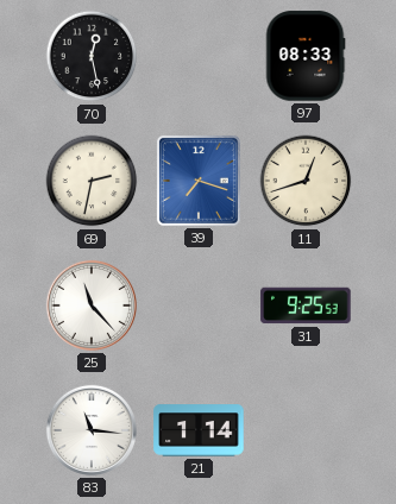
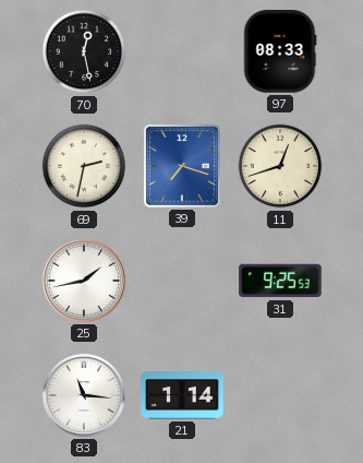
25: 11:23 -> 1:43
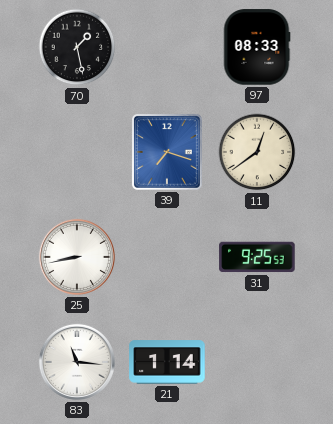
70: 12:28 -> 1:28
69: 2:32 -> none
11: 12:42 -> 12:39
25: 1:43 -> 8:43
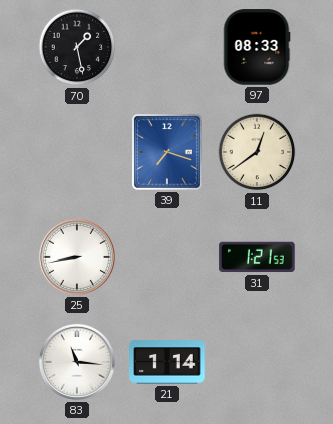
31: 9:25 -> 1:21
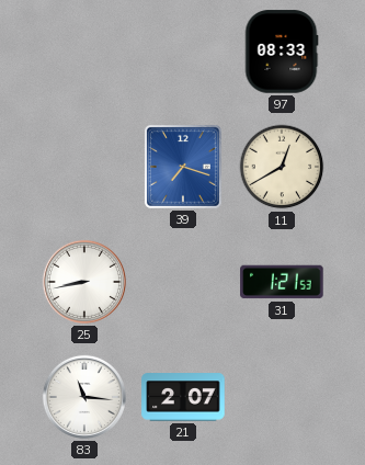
70: 1:28 -> none
11: 12:39 -> 12:40
21: 1:14 -> 2:07
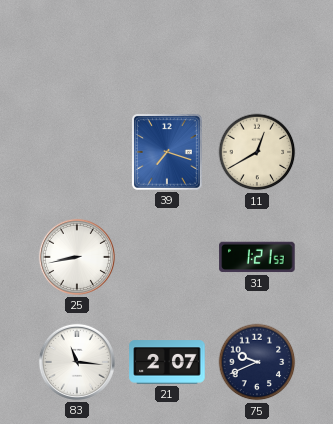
97: 08:33 -> none
75: none -> 9:41
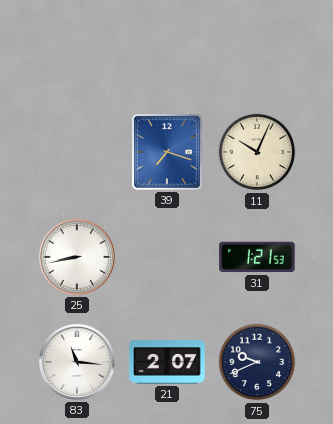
11: 12:40 -> 10:04
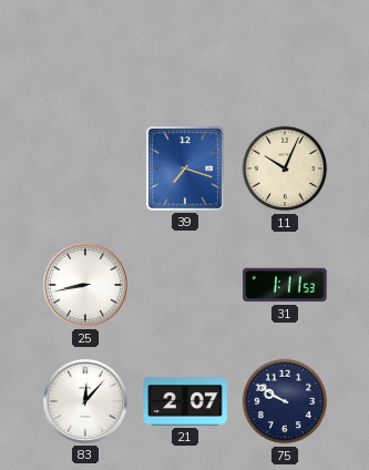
31: 1:21 -> 1:11
83: 11:16 -> 12:07
75: 9:41 -> 9:50
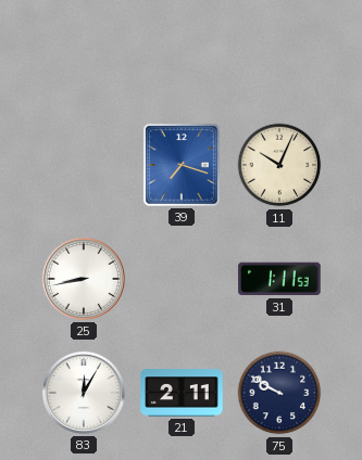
83: 12:07 -> 12:05
21: 2:07 -> 2:11
